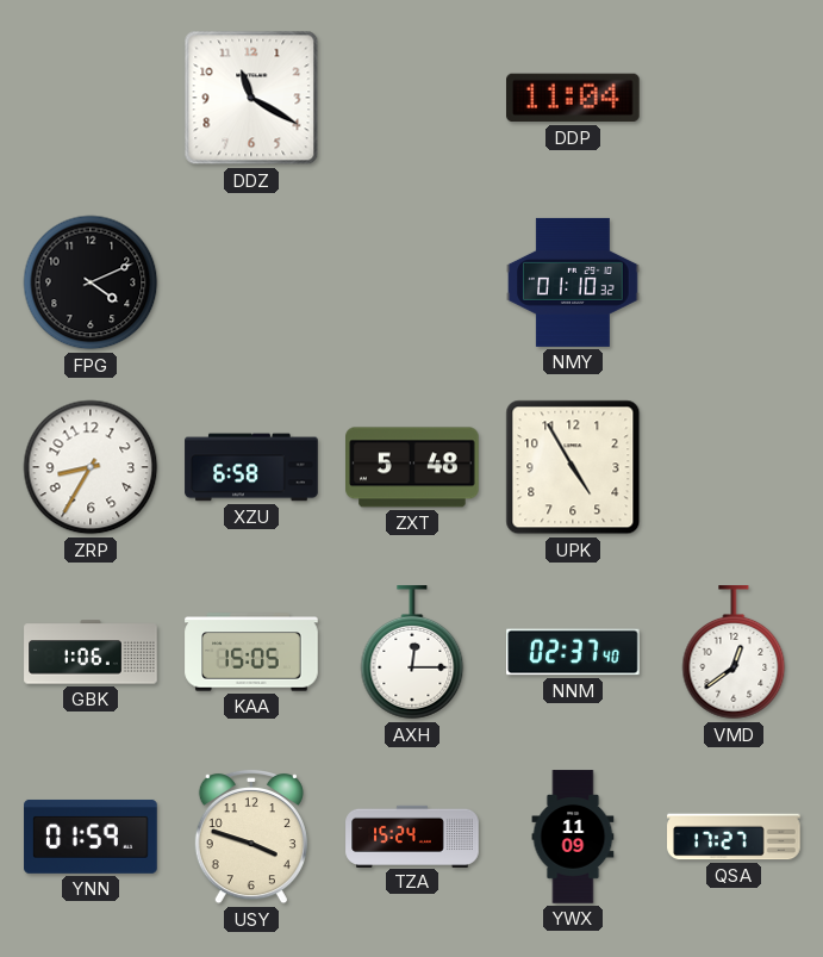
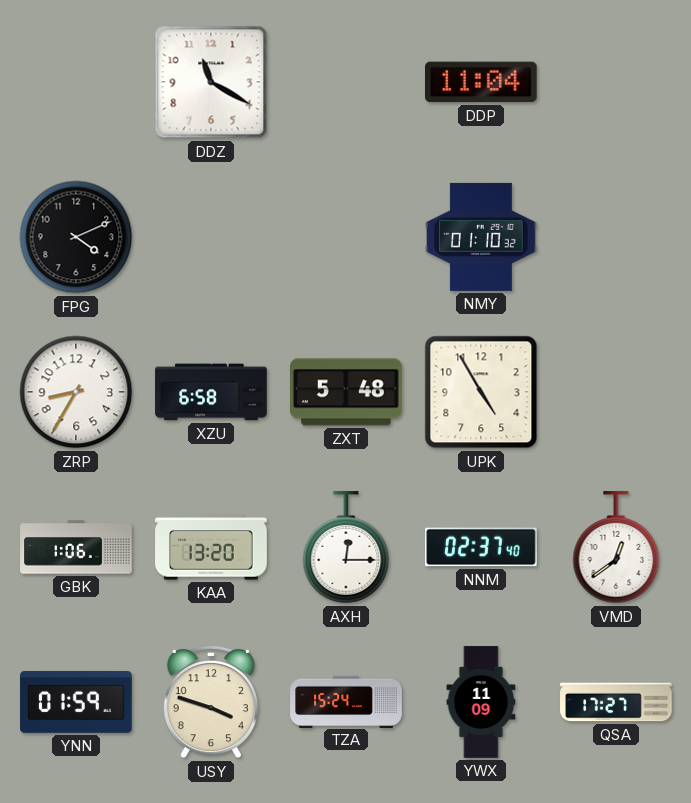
KAA: 15:05 -> 13:20
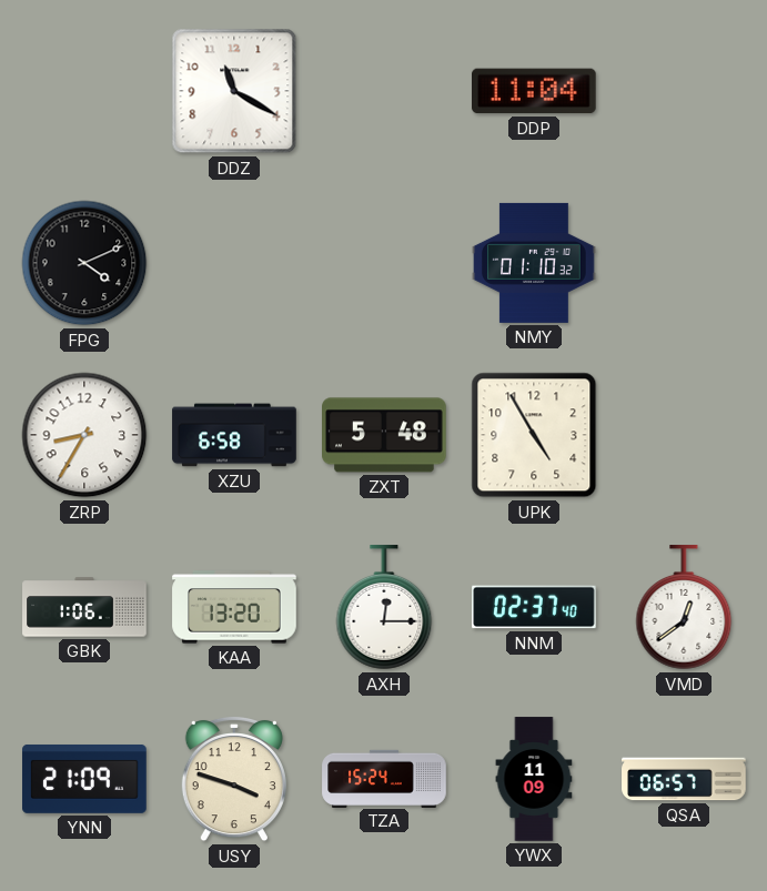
YNN: 01:59 -> 21:09
QSA: 17:27 -> 06:57
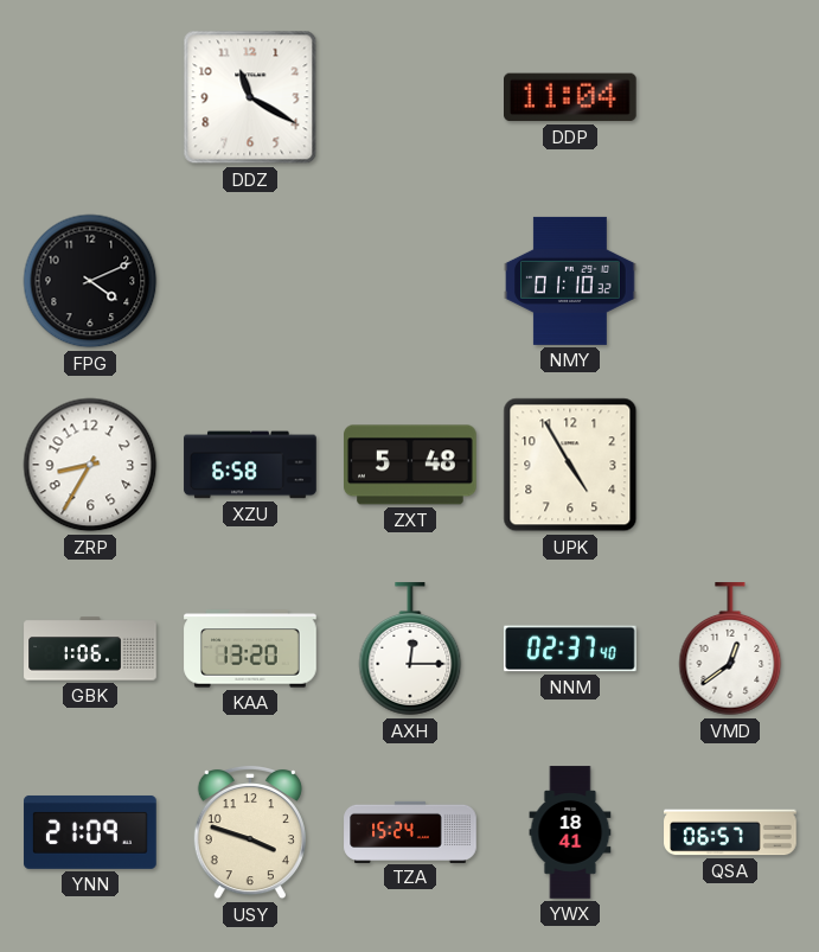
YWX: 11:09 -> 18:41
